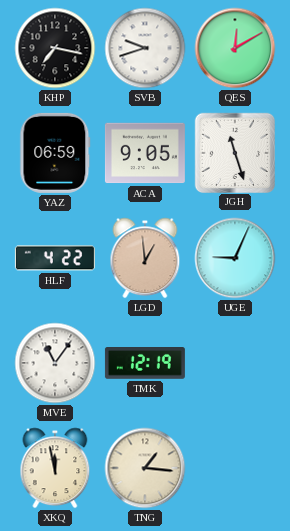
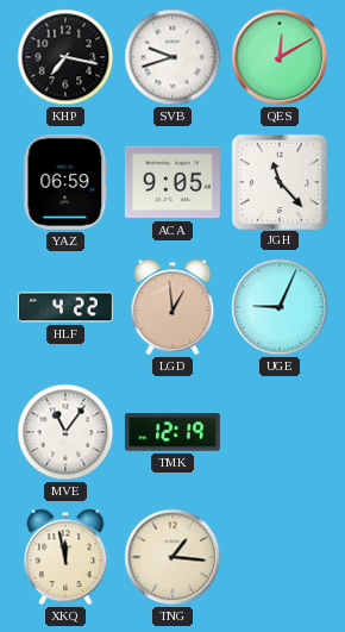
JGH: 11:27 -> 11:23
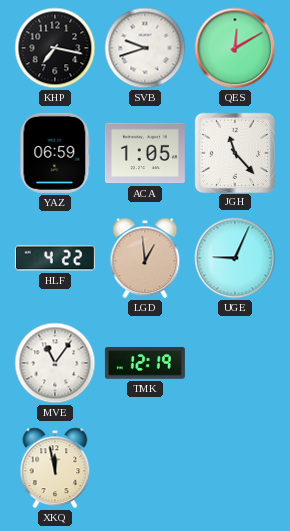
ACA: 9:05 -> 1:05
TNG: 1:16 -> none
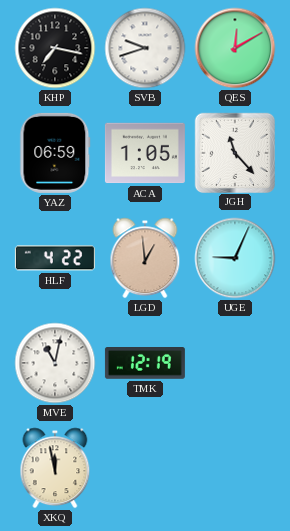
MVE: 11:06 -> 11:02
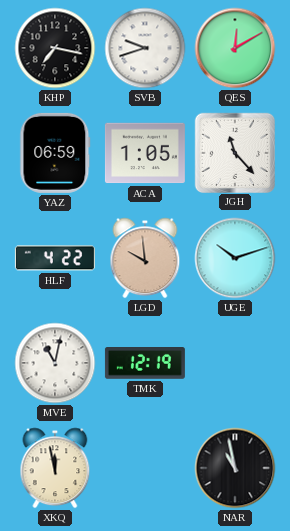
LGD: 12:59 -> 9:59
UGE: 9:04 -> 10:12
NAR: none -> 10:58
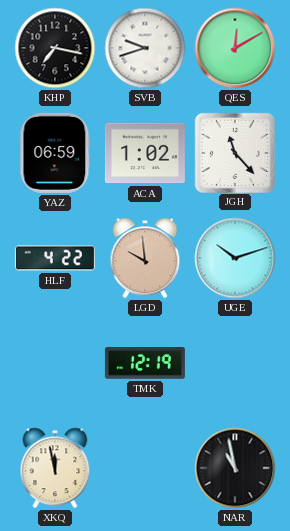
ACA: 1:05 -> 1:02
MVE: 11:02 -> none
